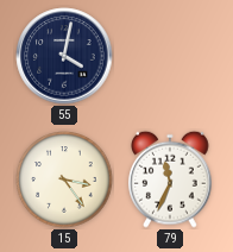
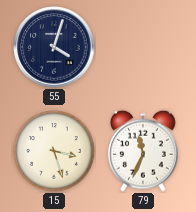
55: 4:02 -> 4:03
15: 3:24 -> 3:27
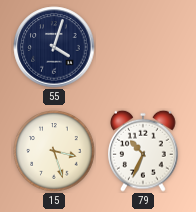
79: 11:34 -> 10:34
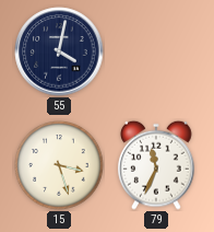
55: 4:03 -> 4:02
79: 10:34 -> 11:34
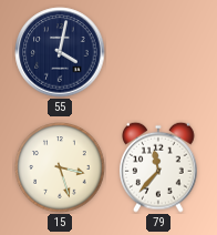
79: 11:34 -> 11:37
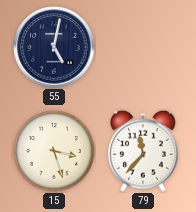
55: 4:02 -> 5:02
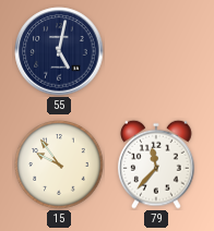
15: 3:27 -> 9:54
